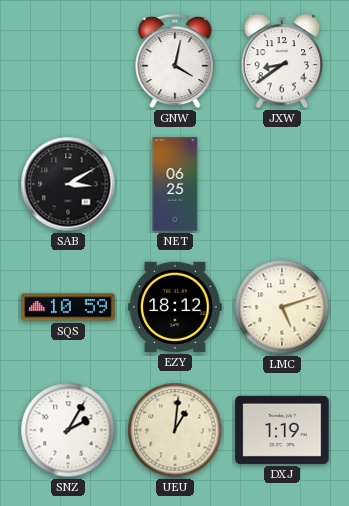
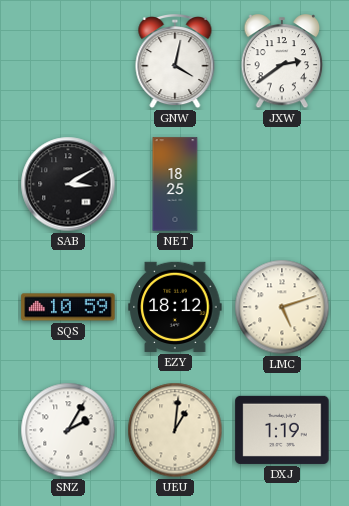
JXW: 8:39 -> 2:39
NET: 06:25 -> 18:25
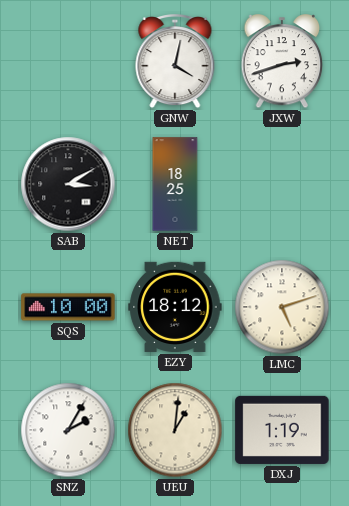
JXW: 2:39 -> 2:42
SQS: 10:59 -> 10:00
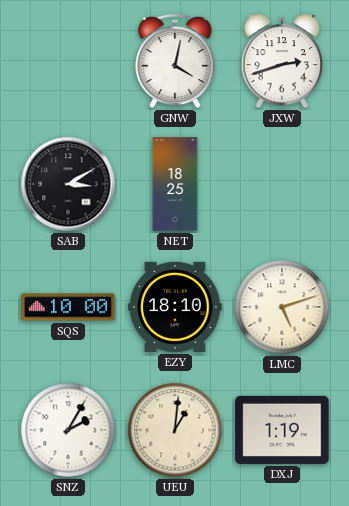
EZY: 18:12 -> 18:10
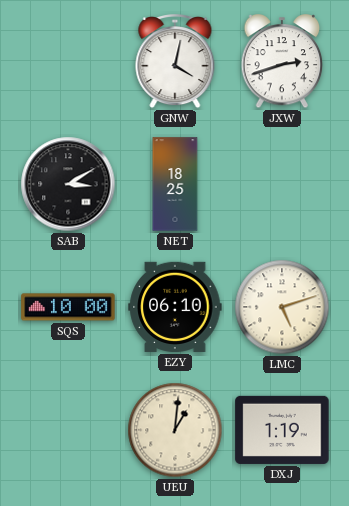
EZY: 18:10 -> 06:10
SNZ: 2:05 -> none
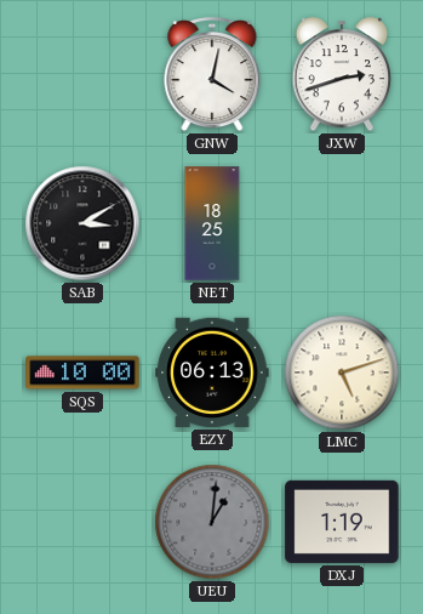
EZY: 06:10 -> 06:13
UEU dial: cream -> grey
